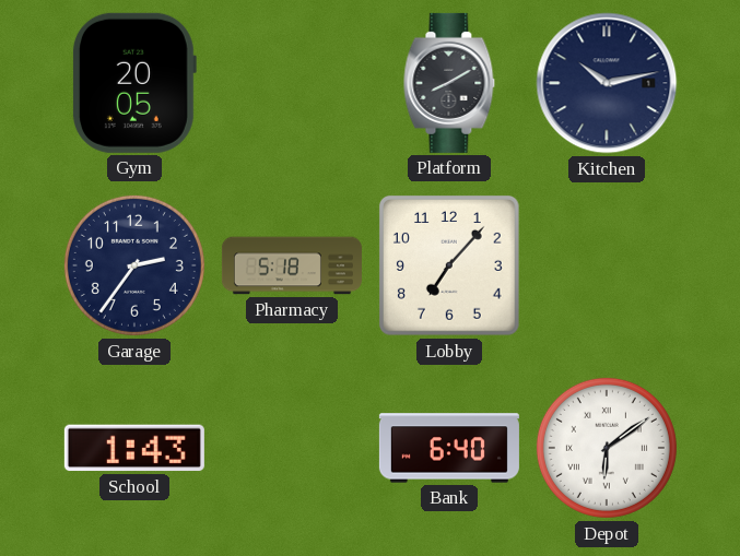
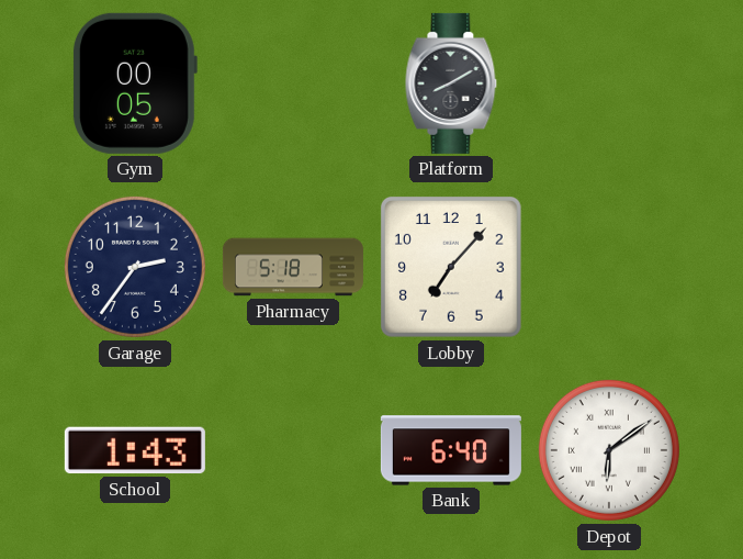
Gym: 20:05 -> 00:05
Kitchen: 10:13 -> none
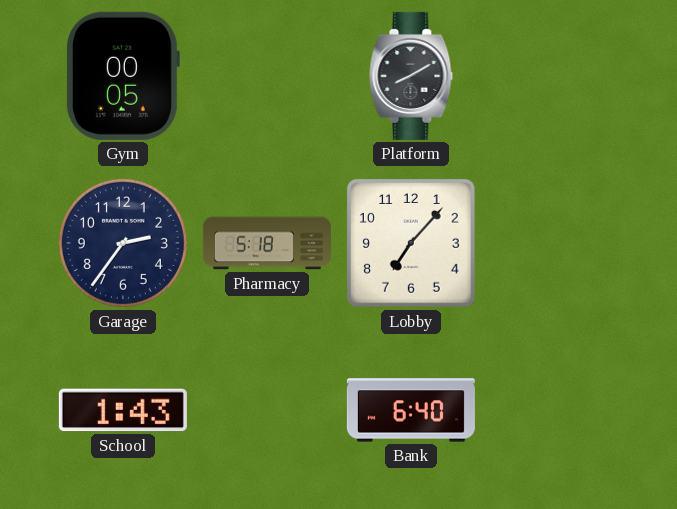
Depot: 6:09 -> none
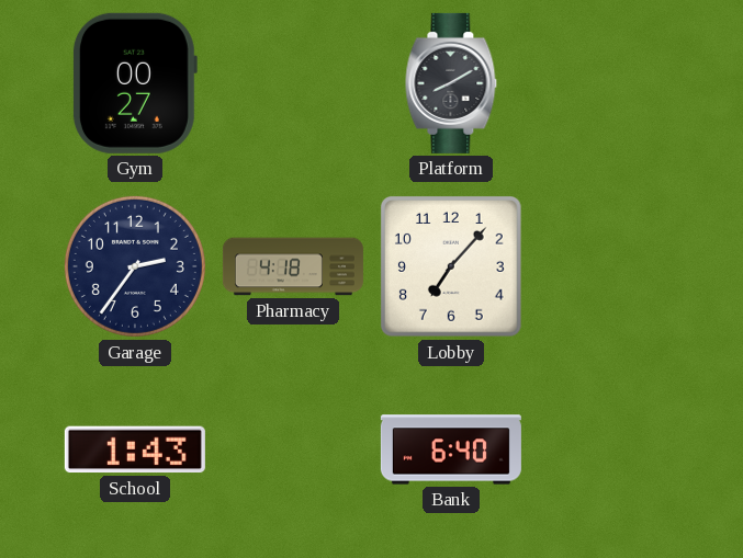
Gym: 00:05 -> 00:27
Pharmacy: 5:18 -> 4:18
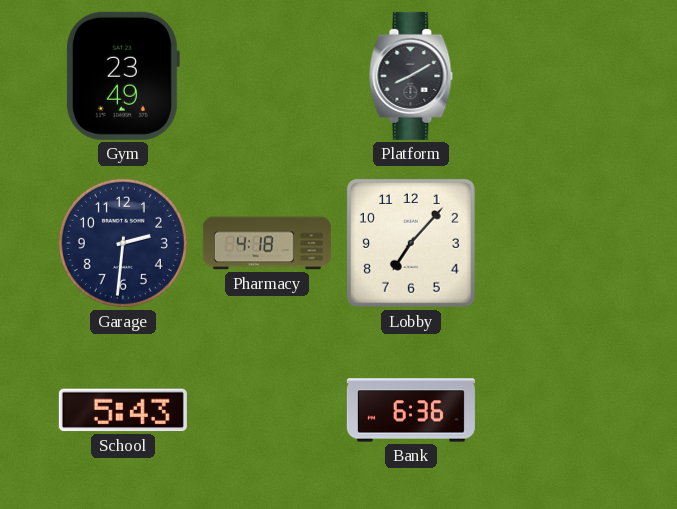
Gym: 00:27 -> 23:49
Garage: 2:36 -> 2:31
School: 1:43 -> 5:43
Bank: 6:40 -> 6:36
